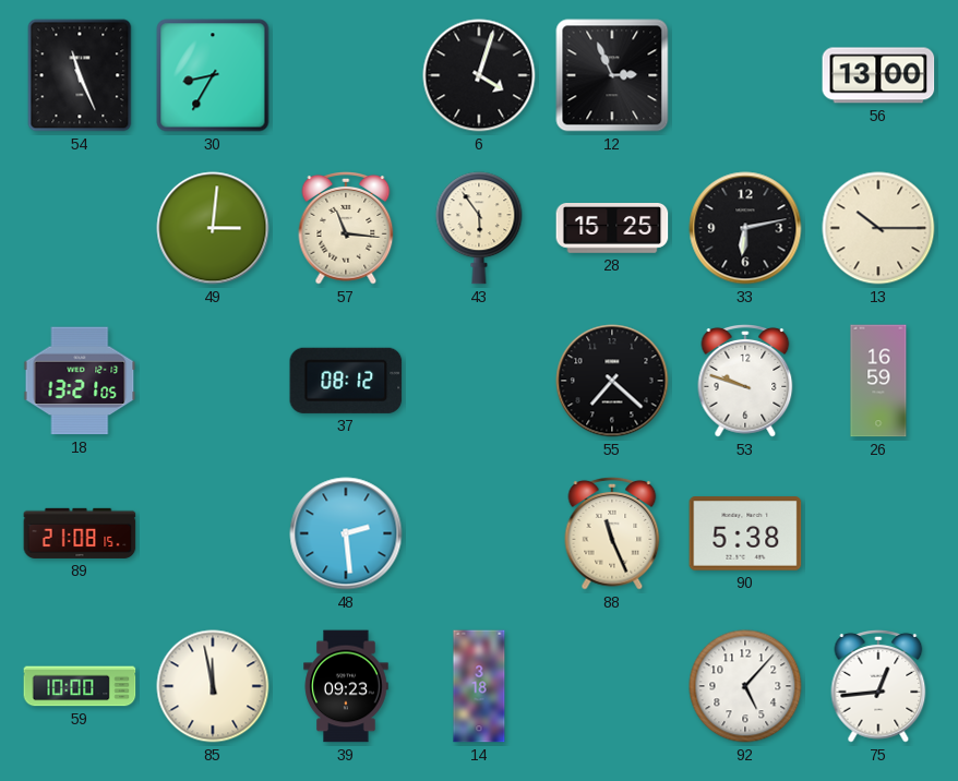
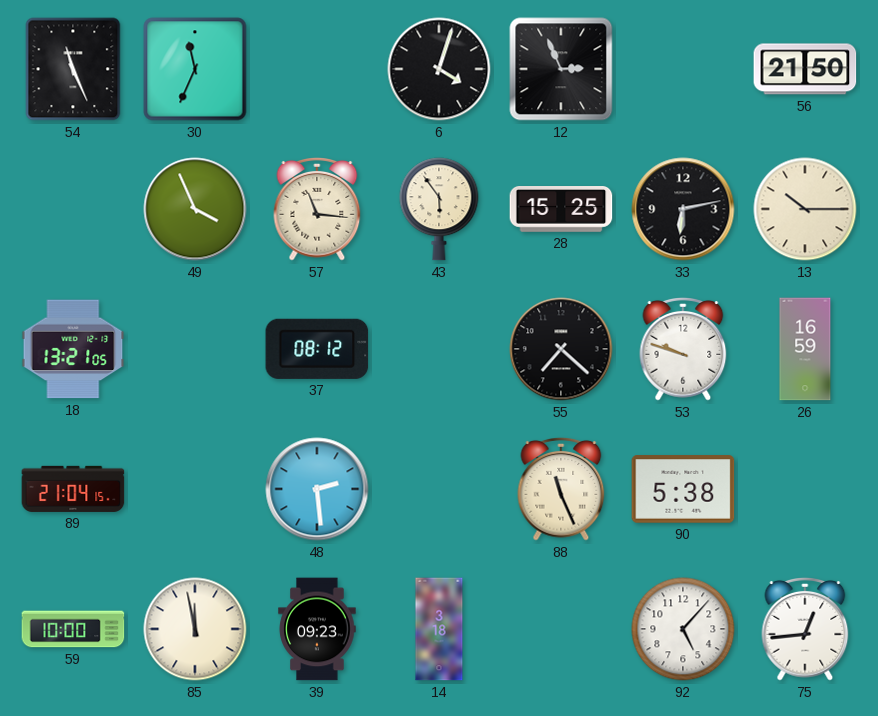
30: 8:35 -> 11:34
56: 13:00 -> 21:50
49: 3:01 -> 3:56
89: 21:08 -> 21:04
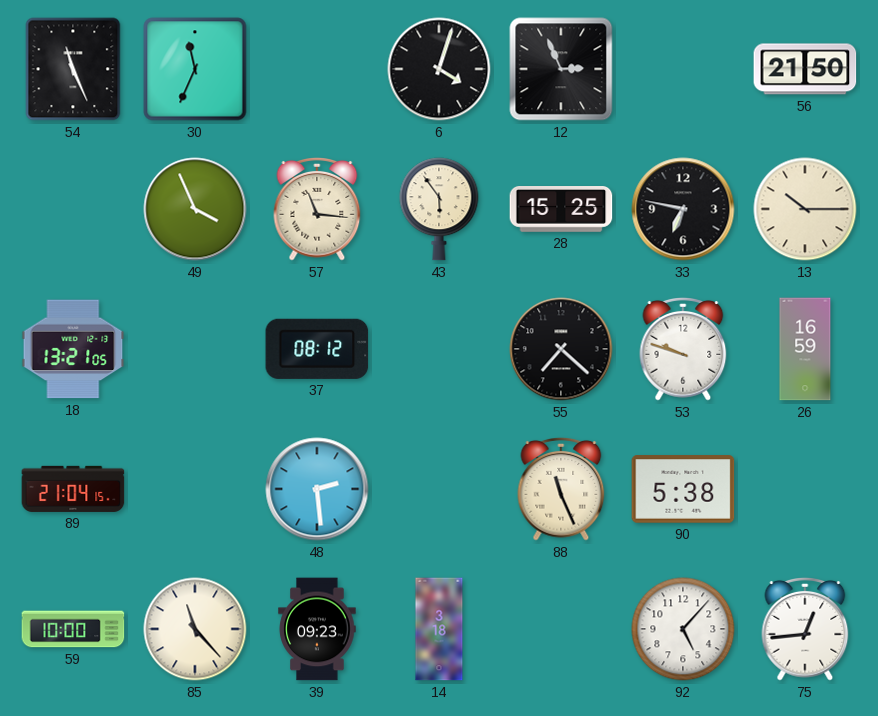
33: 6:13 -> 6:47
85: 11:58 -> 11:23
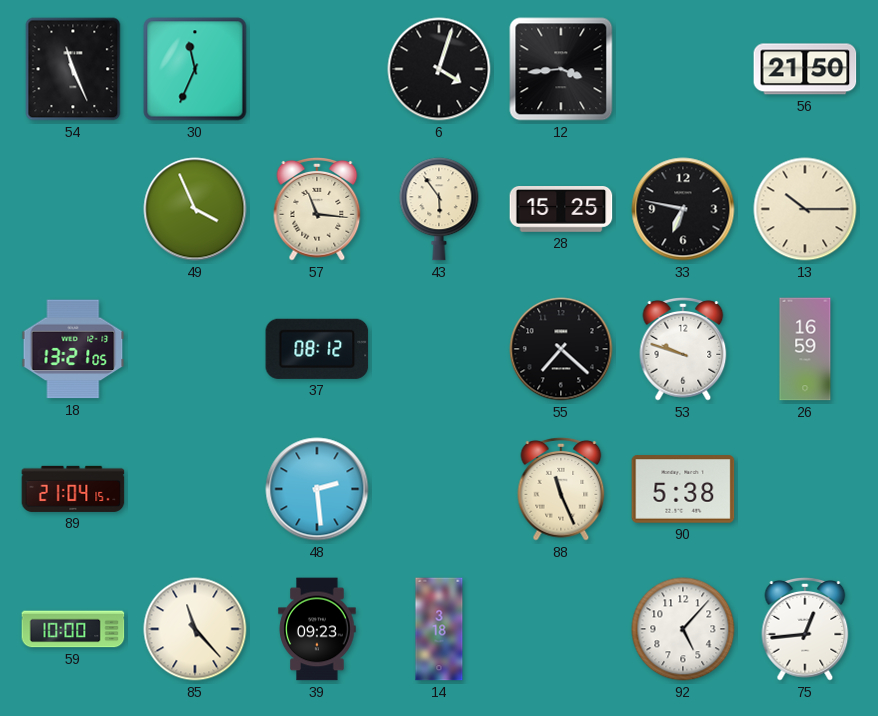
12: 2:56 -> 3:44
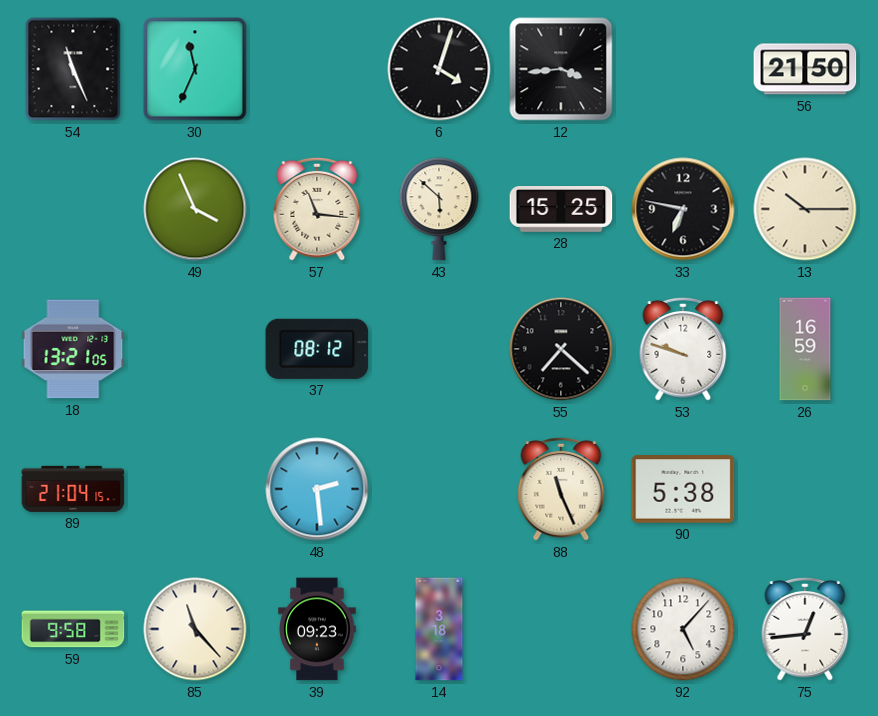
43: 5:54 -> 5:52
59: 10:00 -> 9:58
